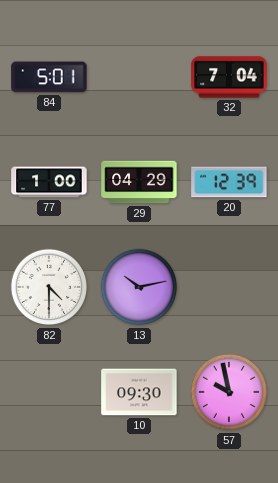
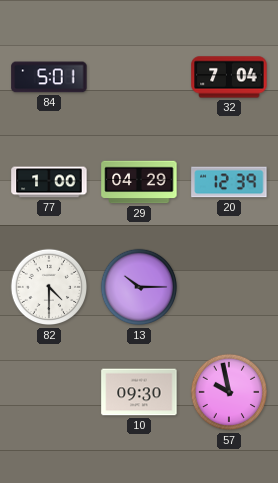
13: 10:13 -> 10:15
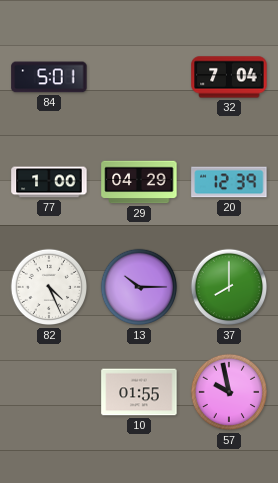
82: 4:30 -> 4:26
37: none -> 8:00
10: 09:30 -> 01:55
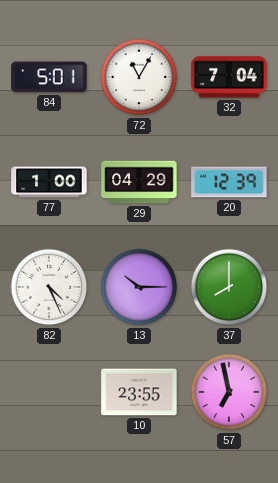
72: none -> 11:05
10: 01:55 -> 23:55
57: 9:58 -> 6:58
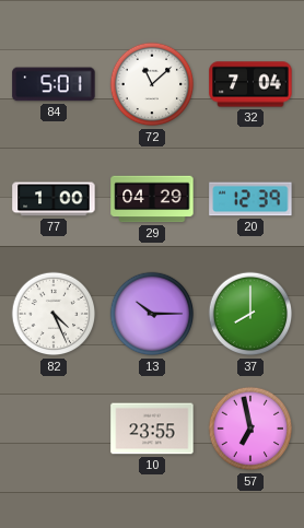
72: 11:05 -> 11:08
